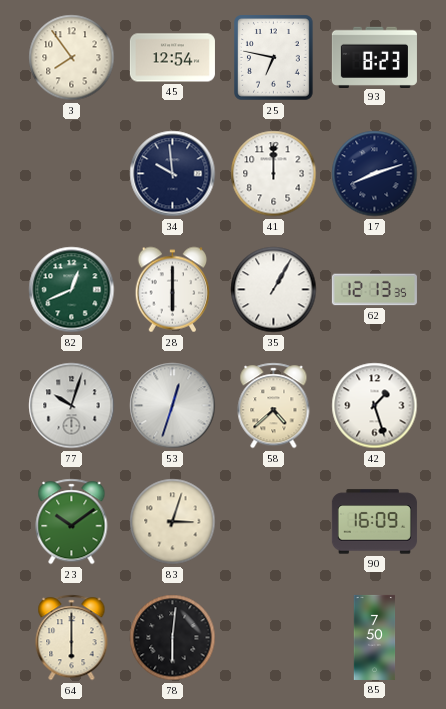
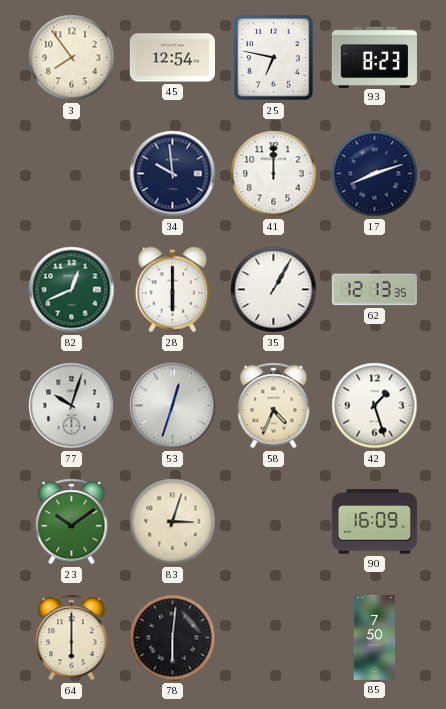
58: 4:38 -> 4:34
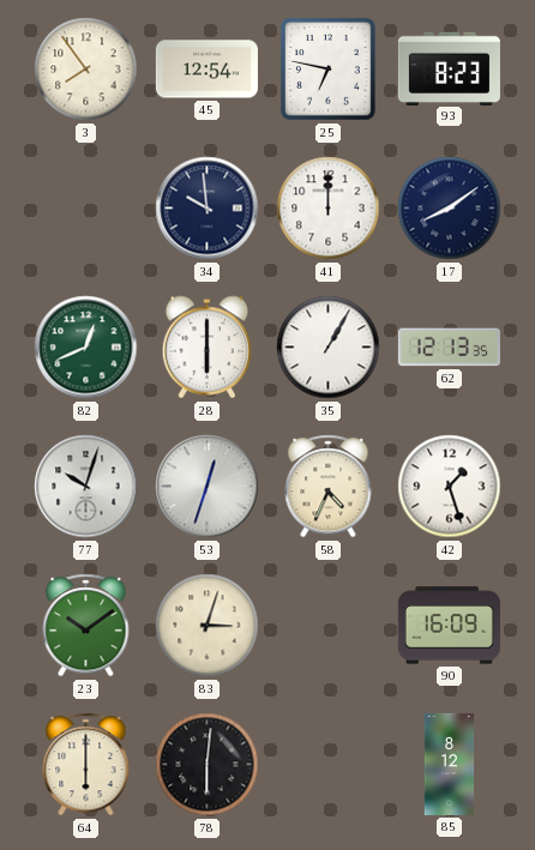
17: 8:12 -> 8:09
85: 7:50 -> 8:12
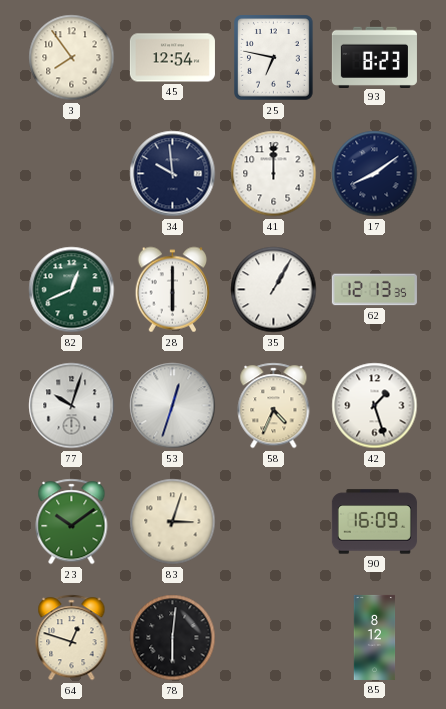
64: 6:00 -> 12:48
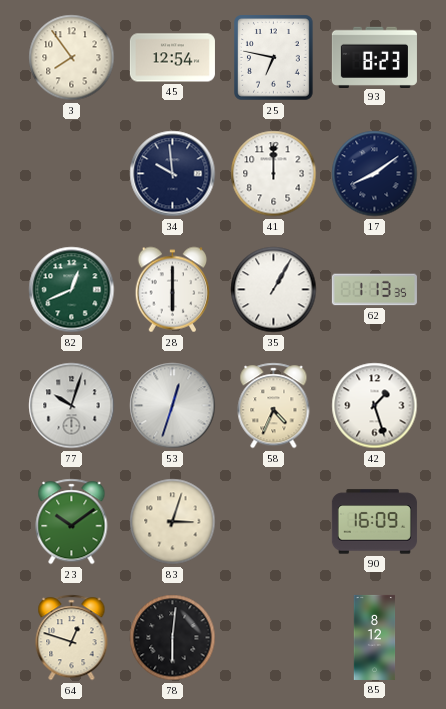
62: 12:13 -> 1:13
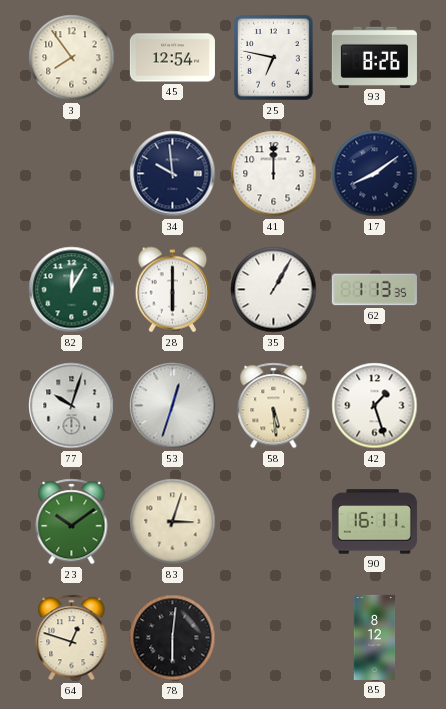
93: 8:23 -> 8:26
82: 12:41 -> 12:05
58: 4:34 -> 5:29
90: 16:09 -> 16:11
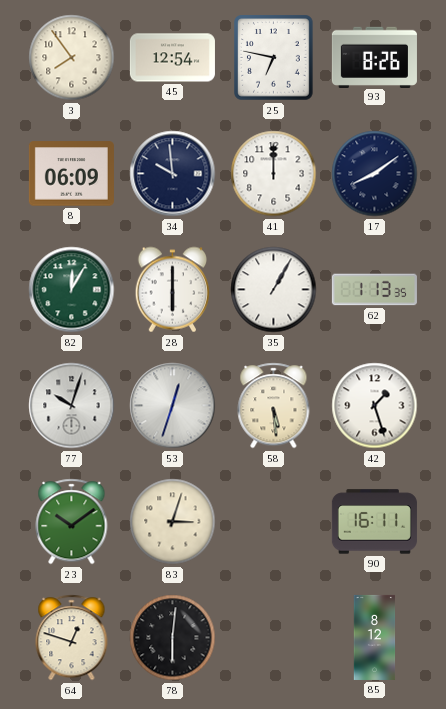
8: none -> 06:09
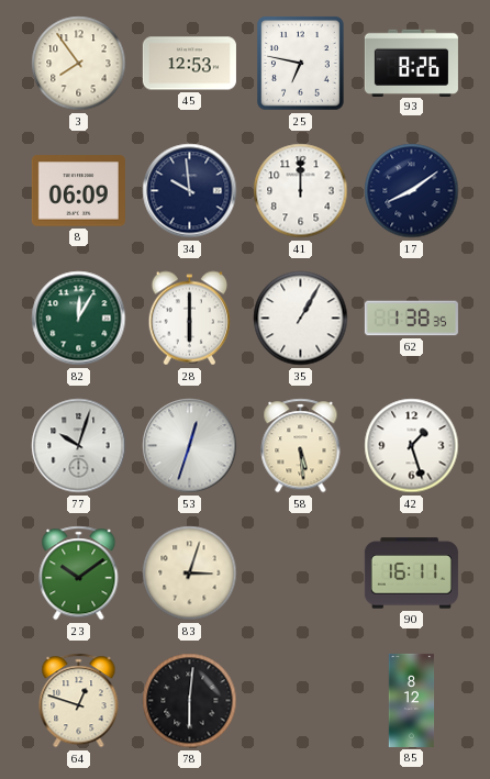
45: 12:54 -> 12:53
62: 1:13 -> 1:38
